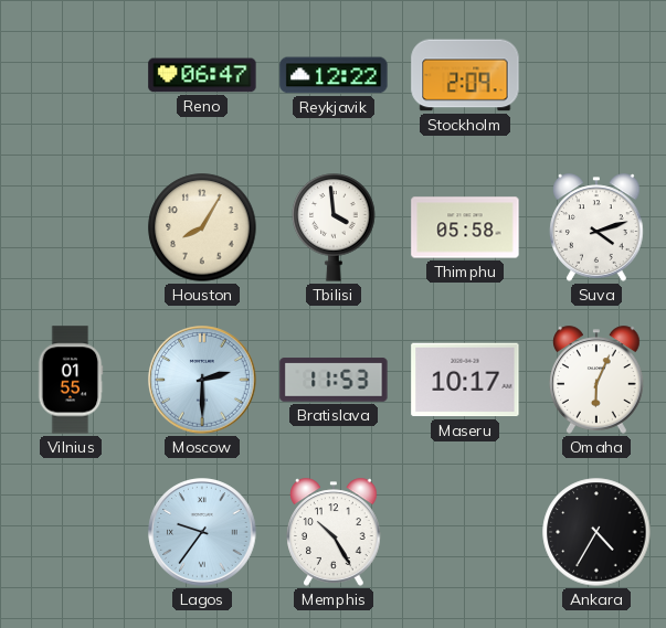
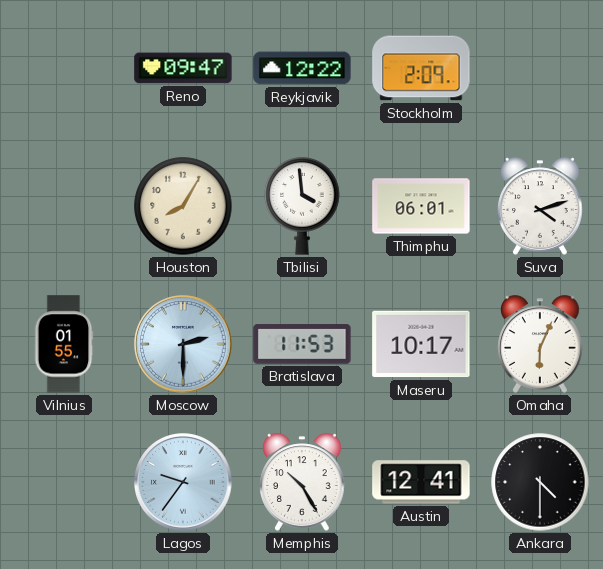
Reno: 06:47 -> 09:47
Thimphu: 05:58 -> 06:01
Austin: none -> 12:41
Ankara: 4:35 -> 4:30
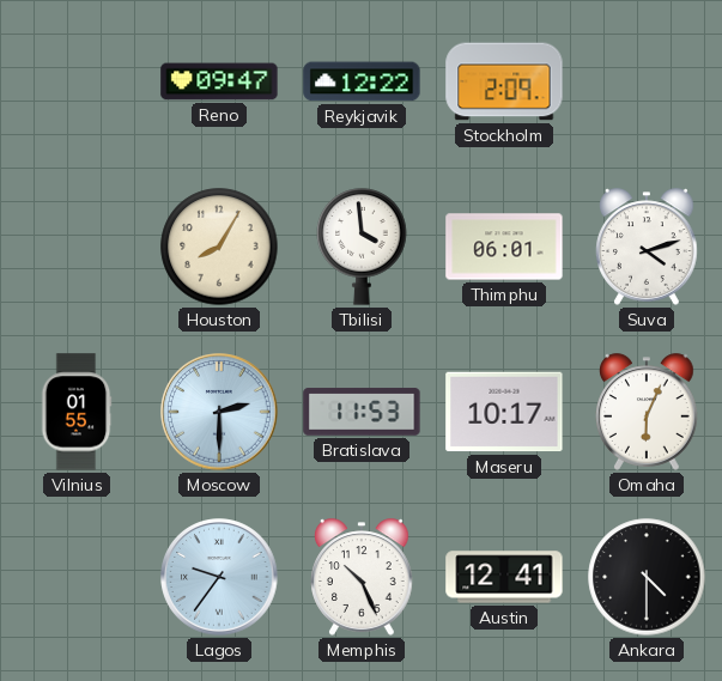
Memphis: 10:25 -> 10:26
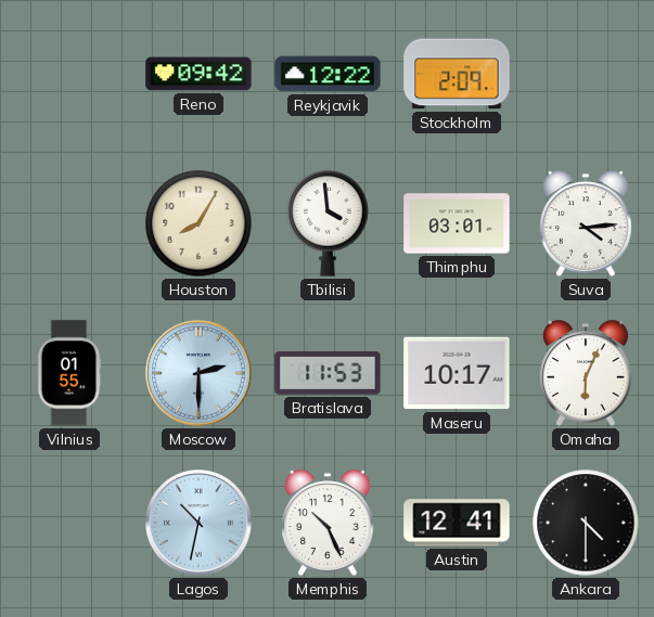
Reno: 09:47 -> 09:42
Thimphu: 06:01 -> 03:01
Suva: 4:12 -> 4:14
Lagos: 9:36 -> 10:32
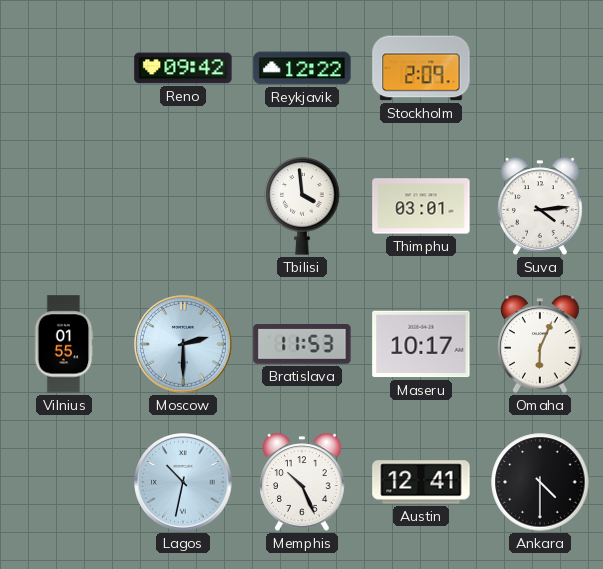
Houston: 8:05 -> none
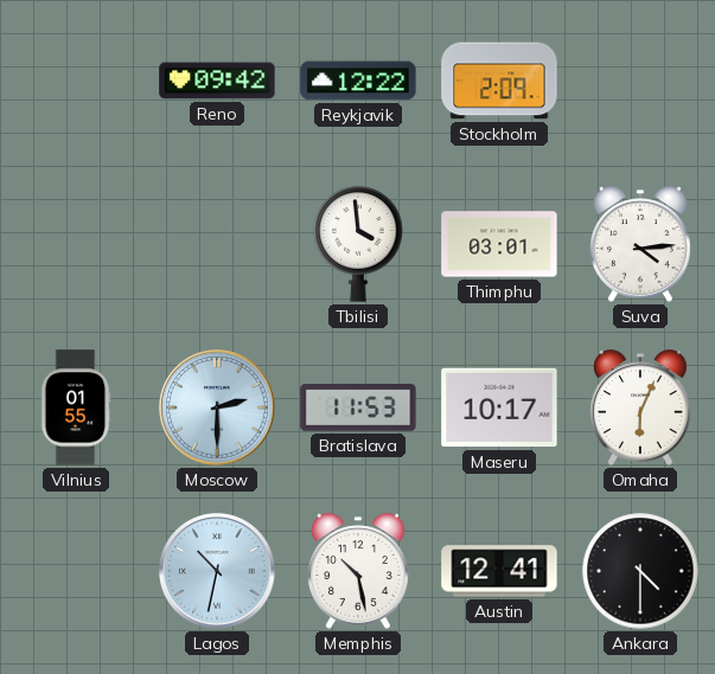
Memphis: 10:26 -> 10:28
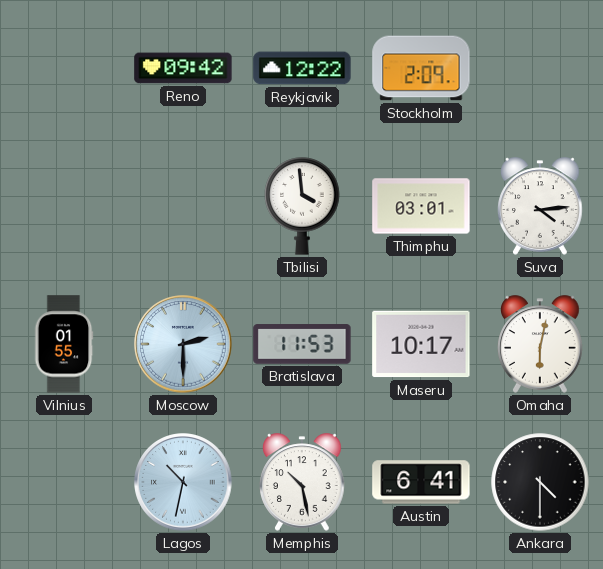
Omaha: 6:04 -> 6:02
Austin: 12:41 -> 6:41
